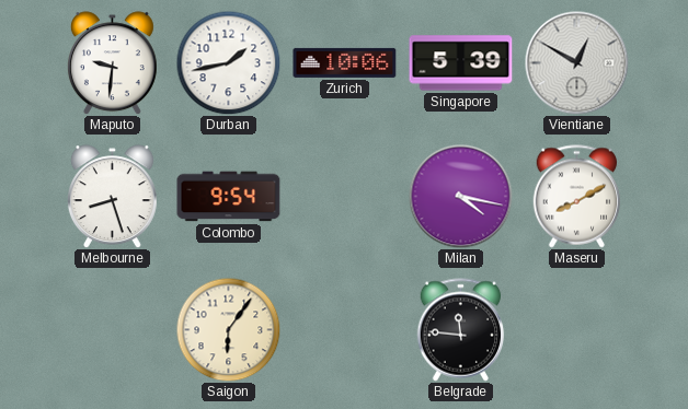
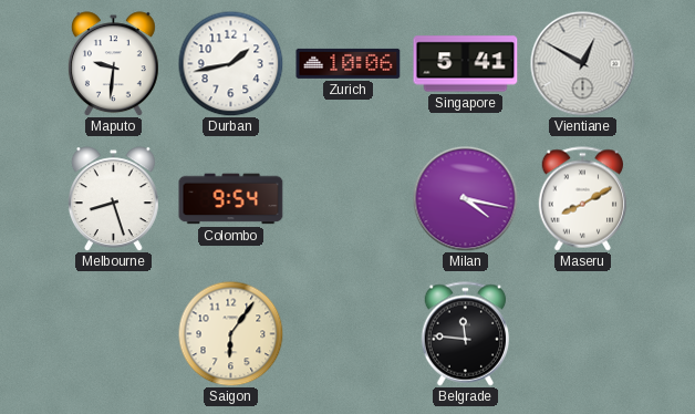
Singapore: 5:39 -> 5:41
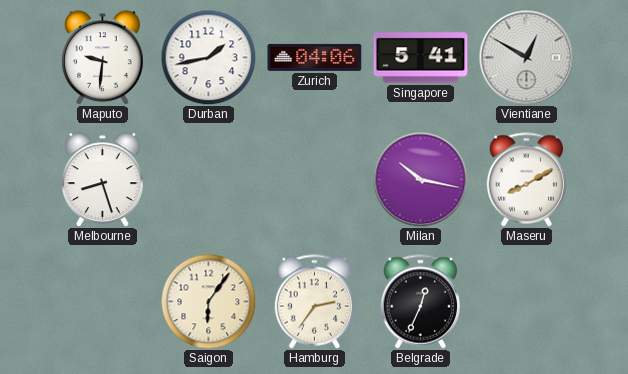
Zurich: 10:06 -> 04:06
Colombo: 9:54 -> none
Milan: 4:17 -> 10:17
Hamburg: none -> 2:36
Belgrade: 11:46 -> 12:34
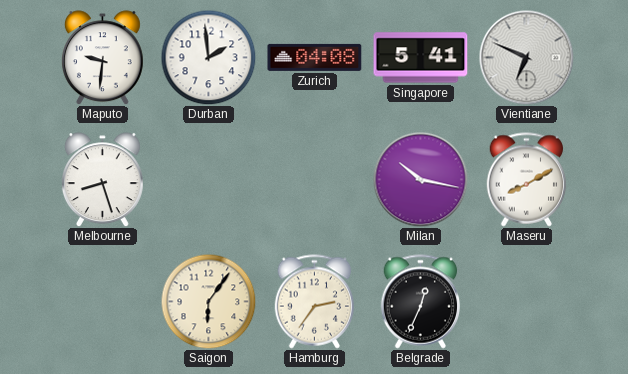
Durban: 1:43 -> 1:59
Zurich: 04:06 -> 04:08
Vientiane: 12:50 -> 6:49
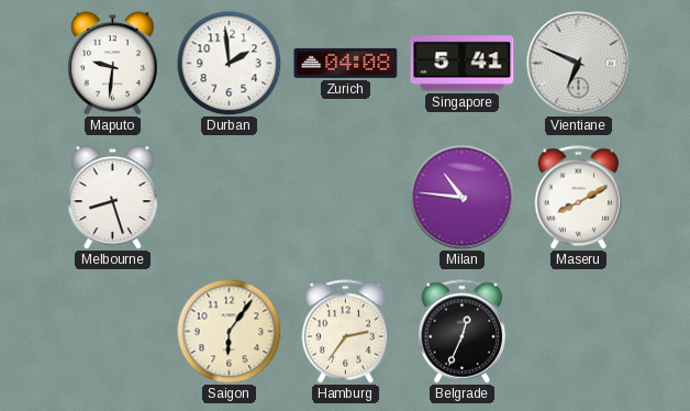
Milan: 10:17 -> 10:46
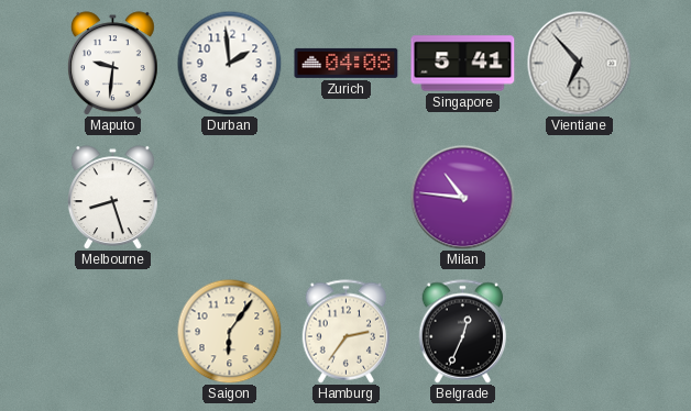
Vientiane: 6:49 -> 6:53
Maseru: 8:10 -> none
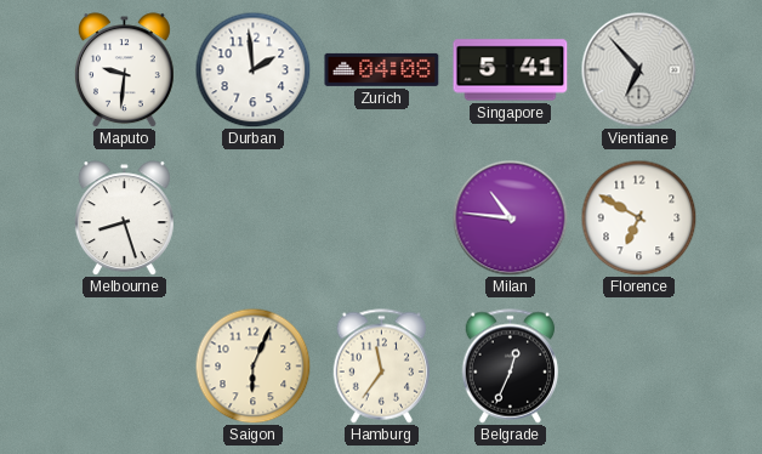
Florence: none -> 6:50
Saigon: 6:06 -> 6:04
Hamburg: 2:36 -> 11:36
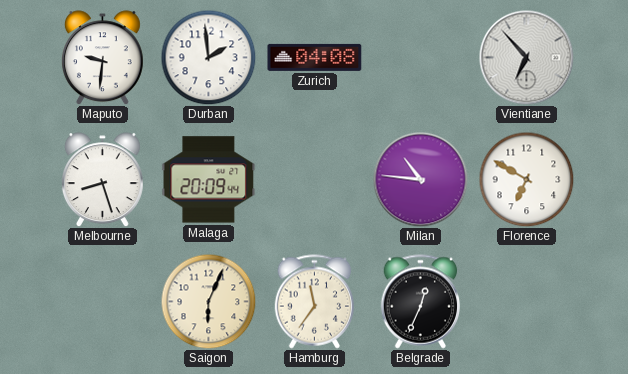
Singapore: 5:41 -> none
Malaga: none -> 20:09
